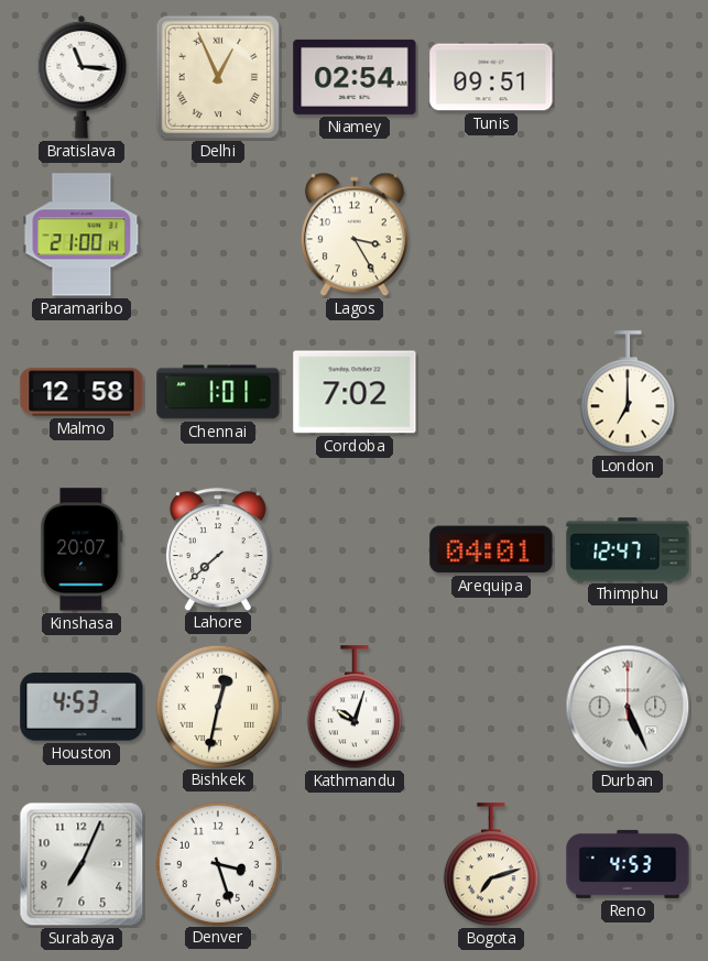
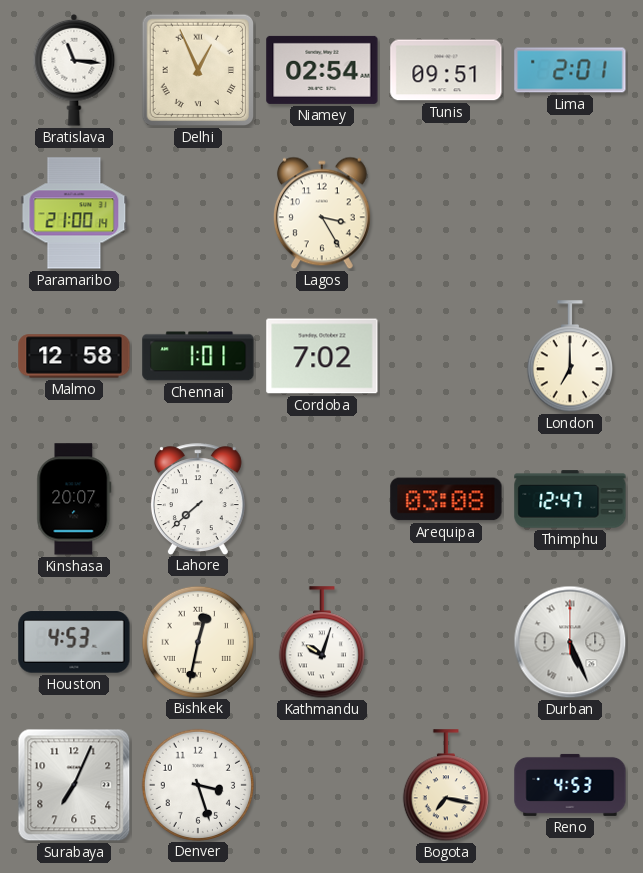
Lima: none -> 2:01
Arequipa: 04:01 -> 03:08
Bogota: 7:12 -> 7:17
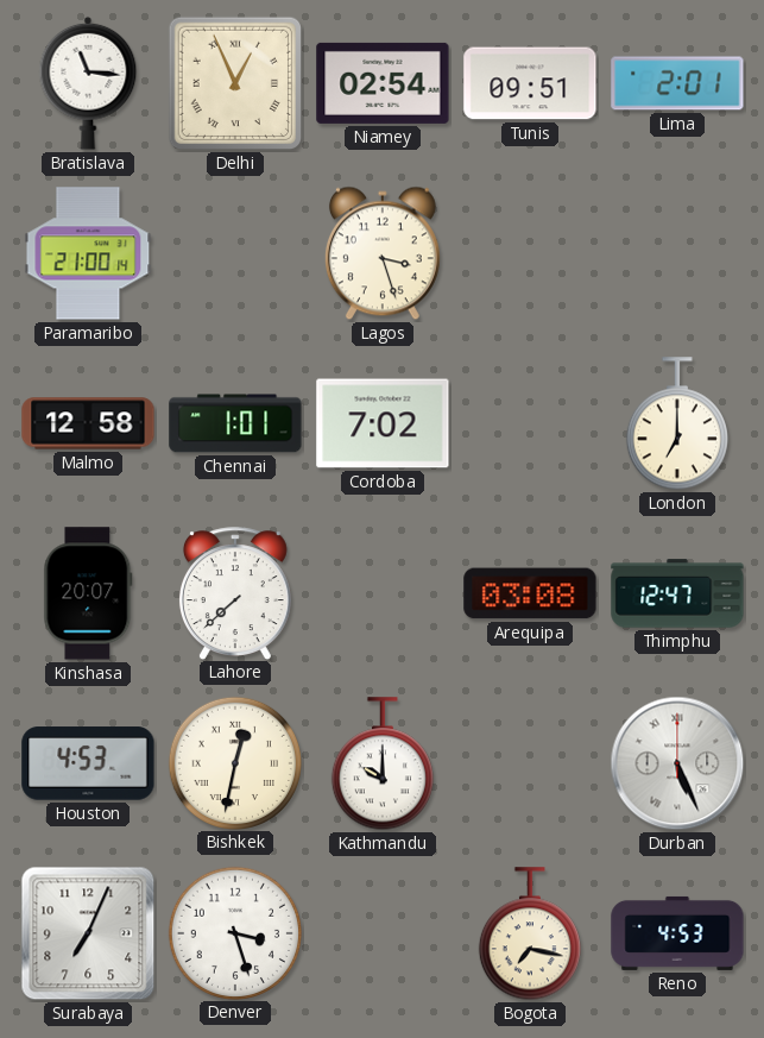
Lagos: 3:25 -> 3:27
Kathmandu: 10:03 -> 10:00
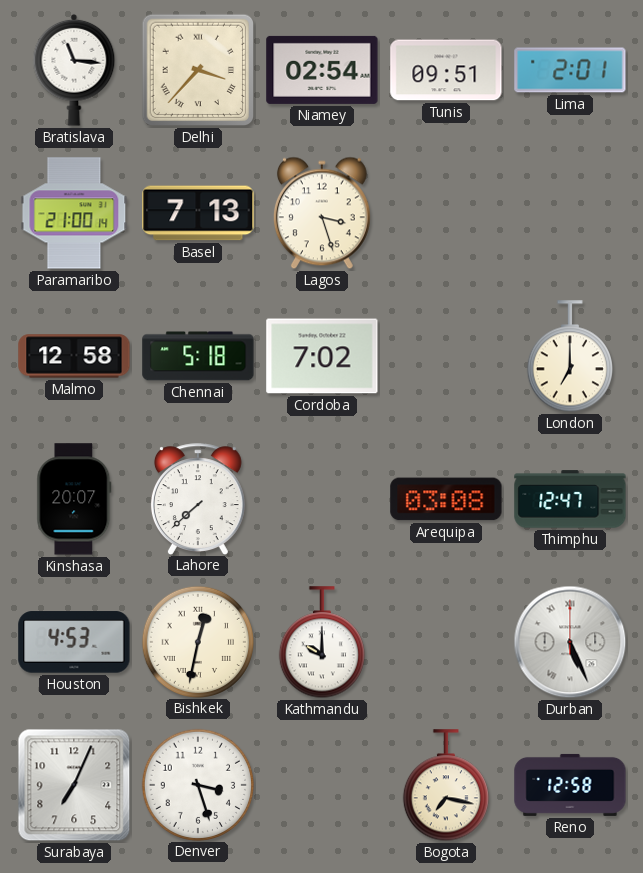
Delhi: 12:56 -> 3:37
Basel: none -> 7:13
Chennai: 1:01 -> 5:18
Reno: 4:53 -> 12:58
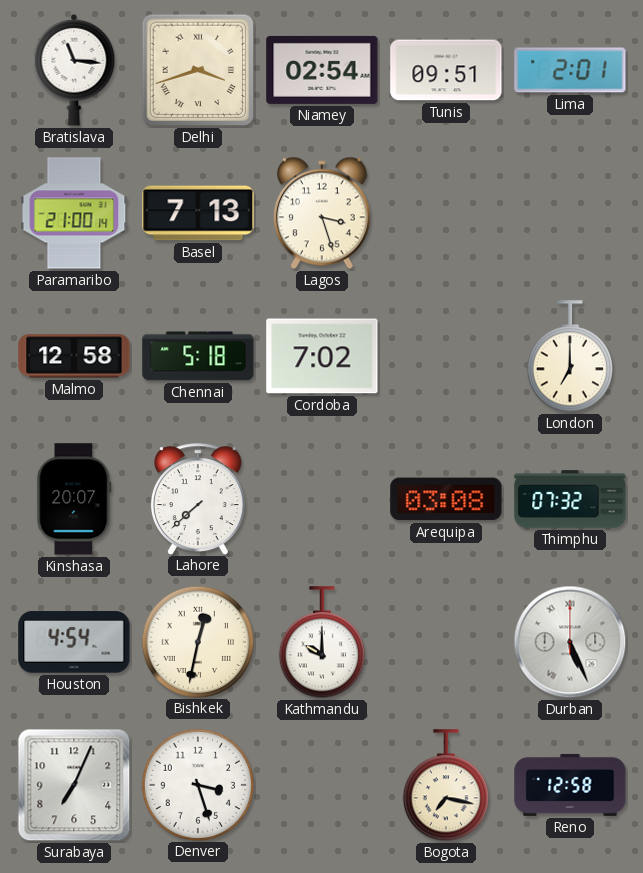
Delhi: 3:37 -> 3:42
Thimphu: 12:47 -> 07:32
Houston: 4:53 -> 4:54
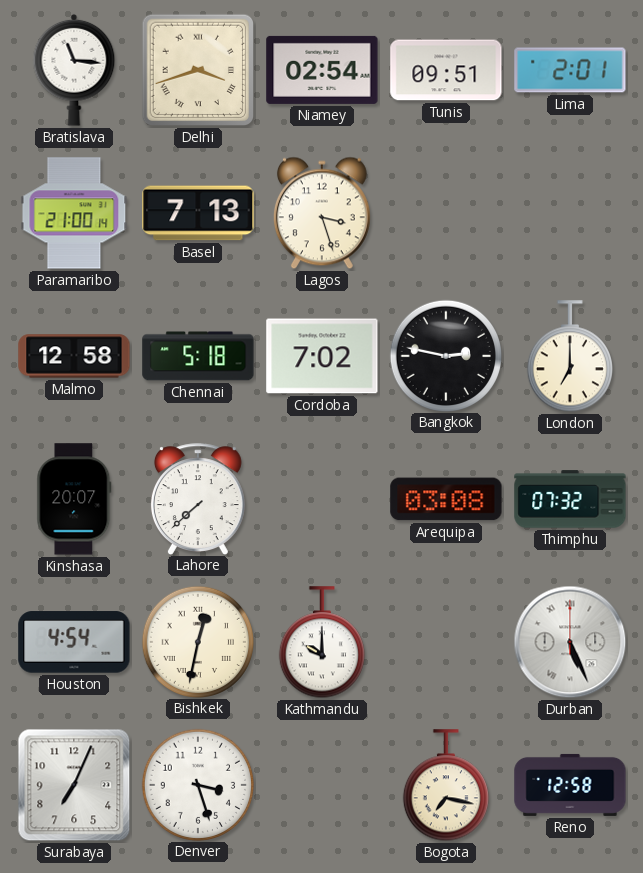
Bangkok: none -> 2:47
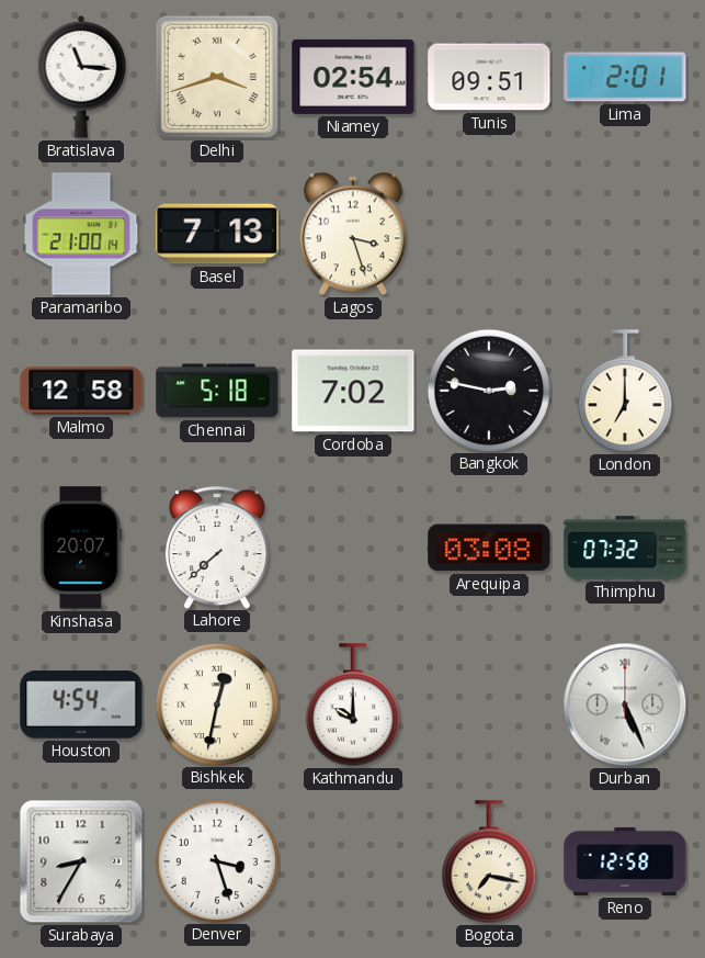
Surabaya: 7:04 -> 8:35
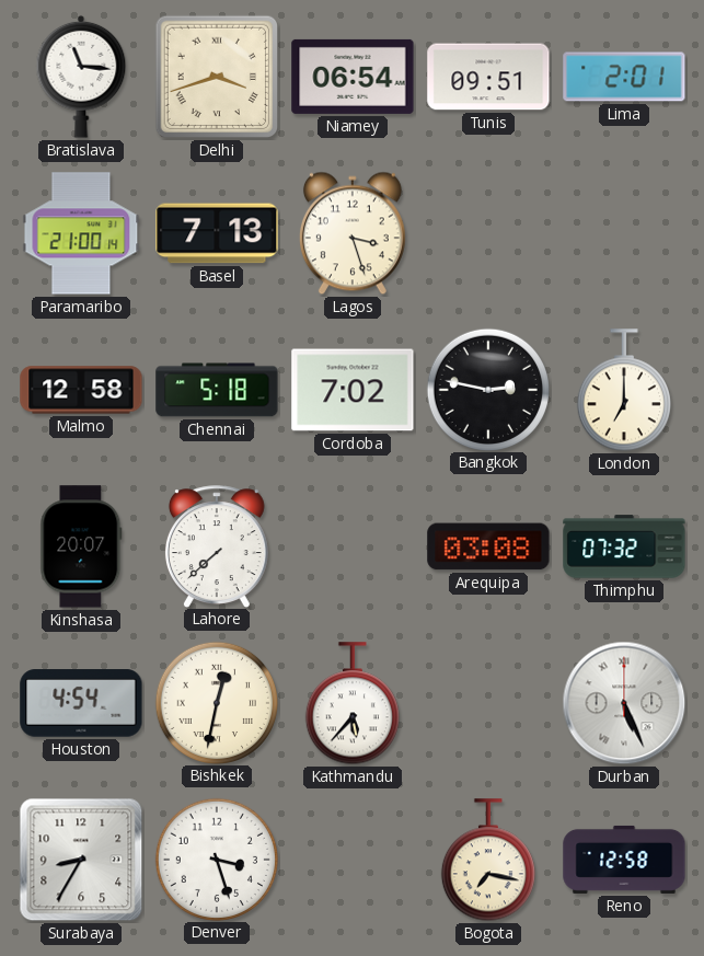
Niamey: 02:54 -> 06:54
Kathmandu: 10:00 -> 5:37
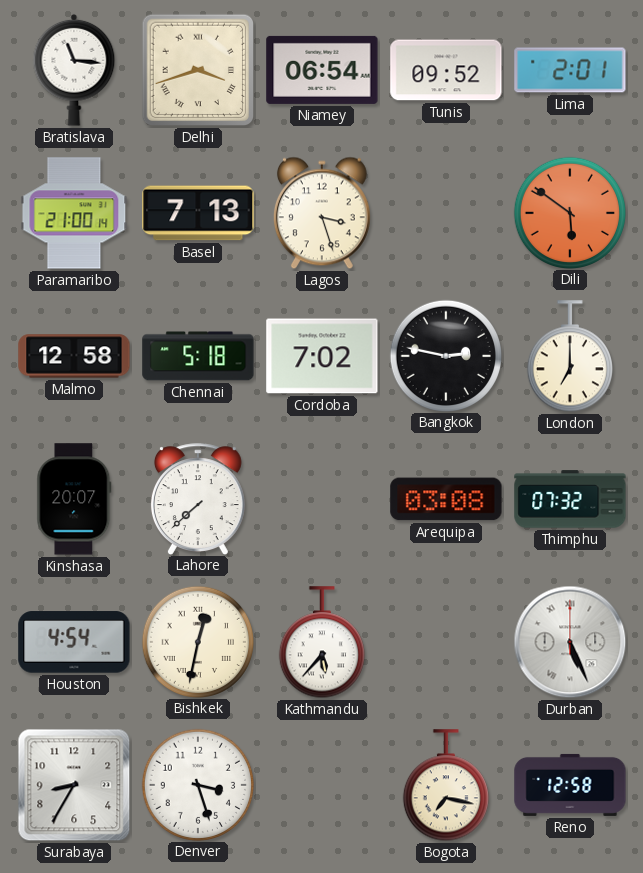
Tunis: 09:51 -> 09:52
Dili: none -> 5:51
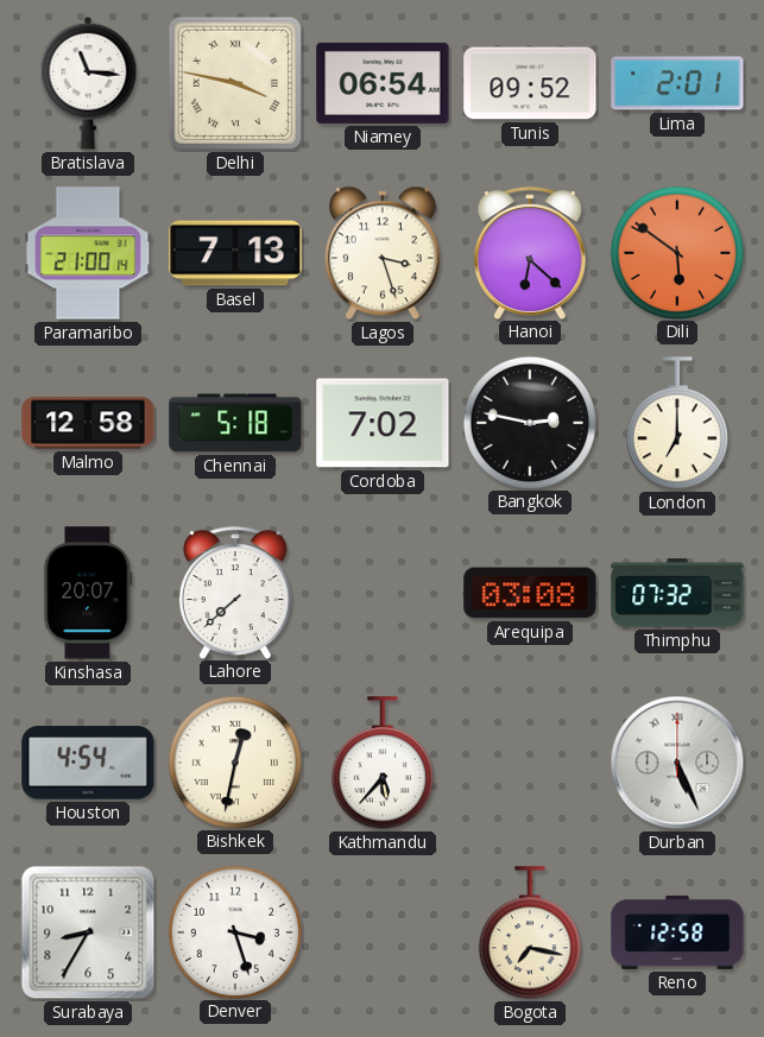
Delhi: 3:42 -> 3:47
Hanoi: none -> 6:22
